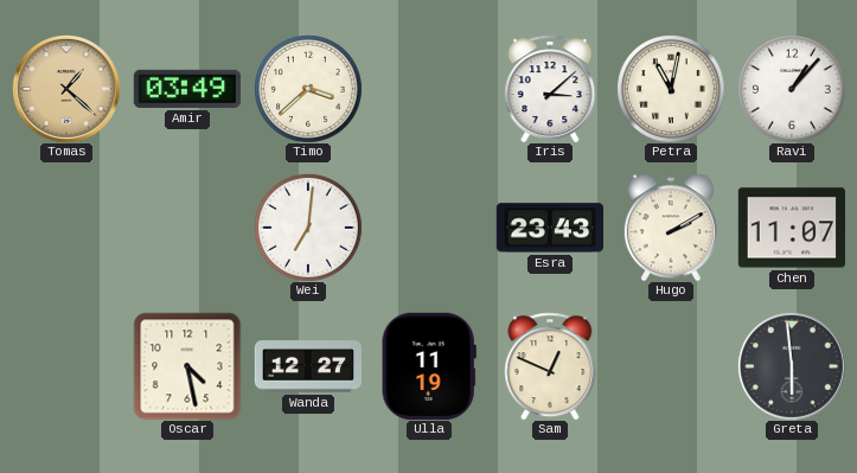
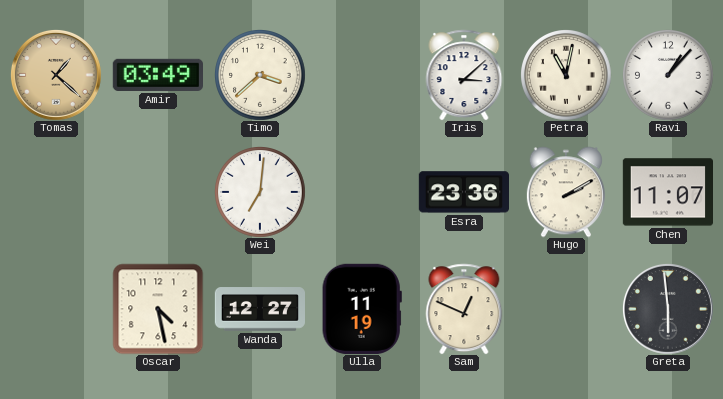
Esra: 23:43 -> 23:36
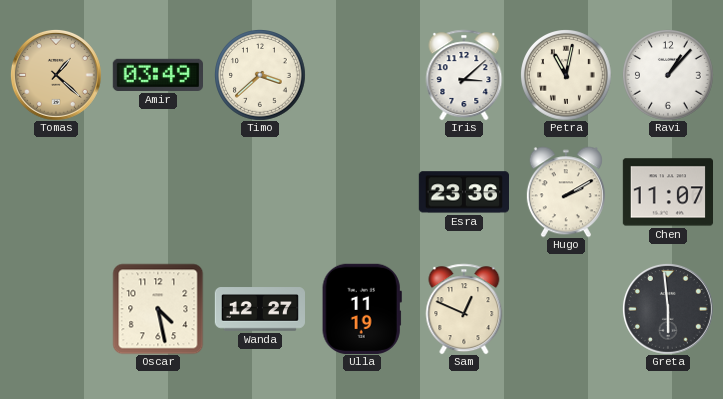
Wei: 7:01 -> none
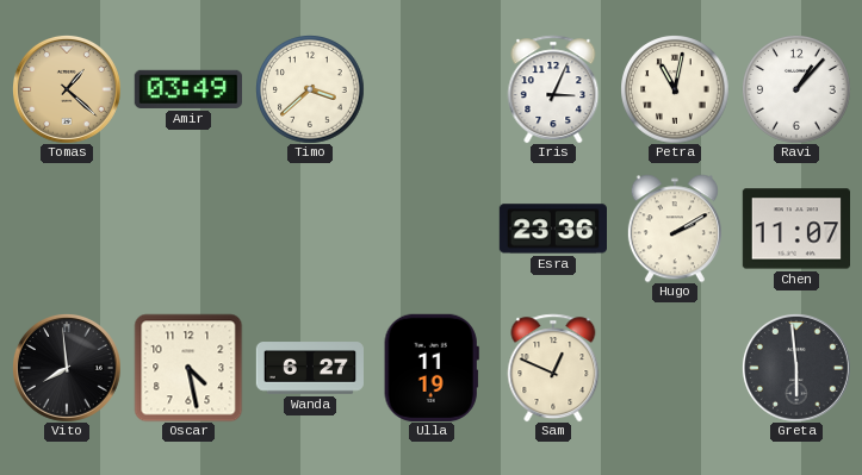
Iris: 3:08 -> 3:04
Vito: none -> 7:59
Wanda: 12:27 -> 6:27
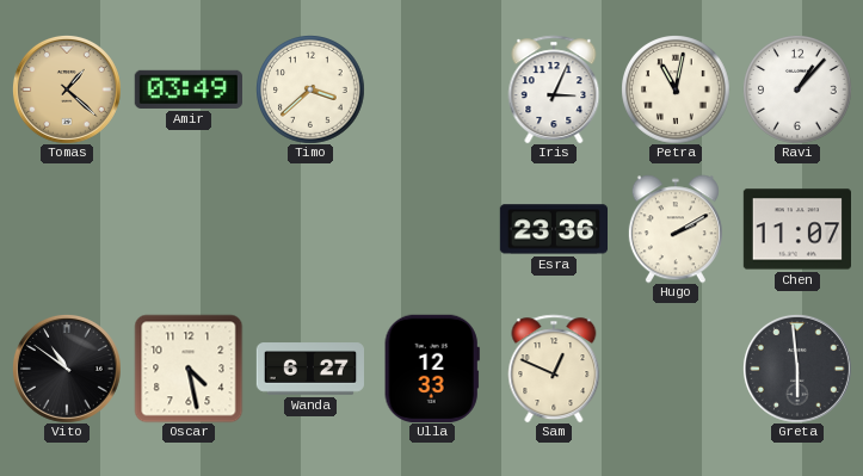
Vito: 7:59 -> 10:51
Ulla: 11:19 -> 12:33
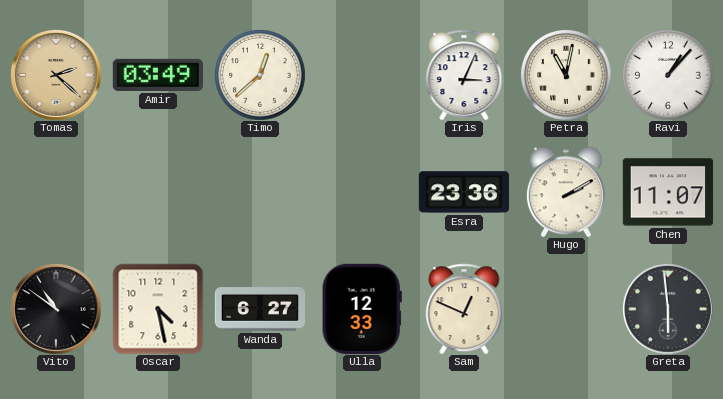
Tomas: 1:22 -> 2:22
Timo: 3:38 -> 12:38
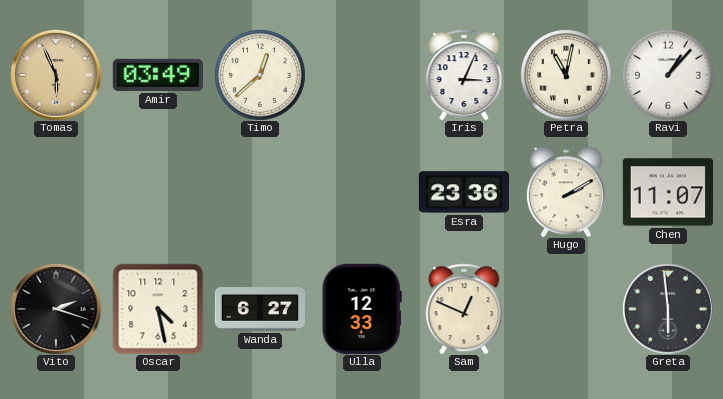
Tomas: 2:22 -> 5:56
Vito: 10:51 -> 2:18
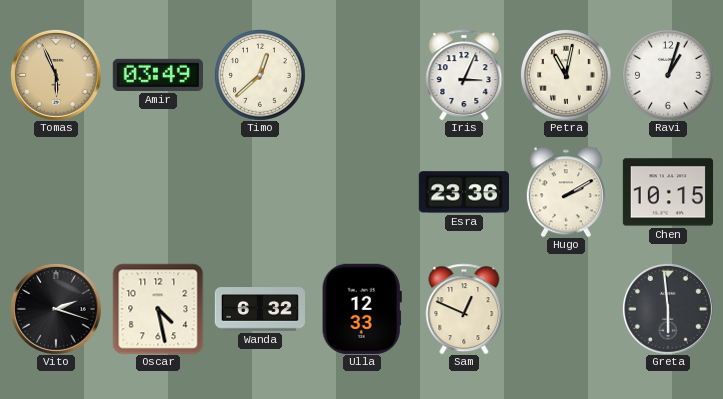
Ravi: 1:07 -> 1:03
Chen: 11:07 -> 10:15
Wanda: 6:27 -> 6:32
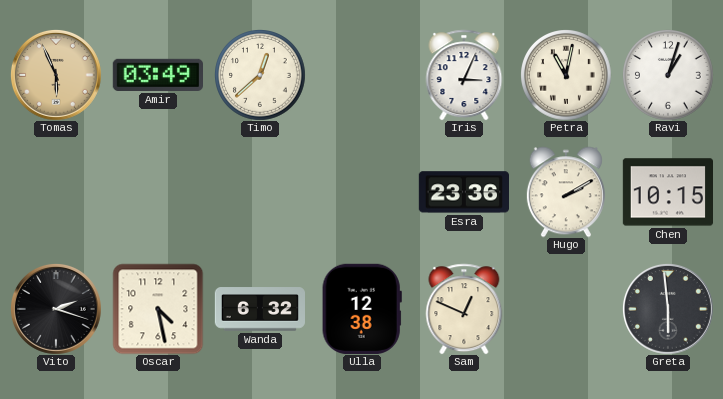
Ulla: 12:33 -> 12:38
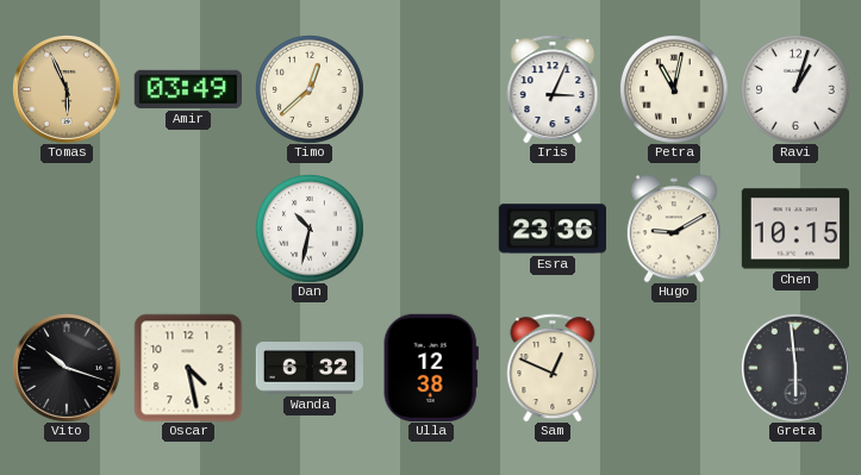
Dan: none -> 10:32
Hugo: 2:10 -> 9:10
Vito: 2:18 -> 10:18
